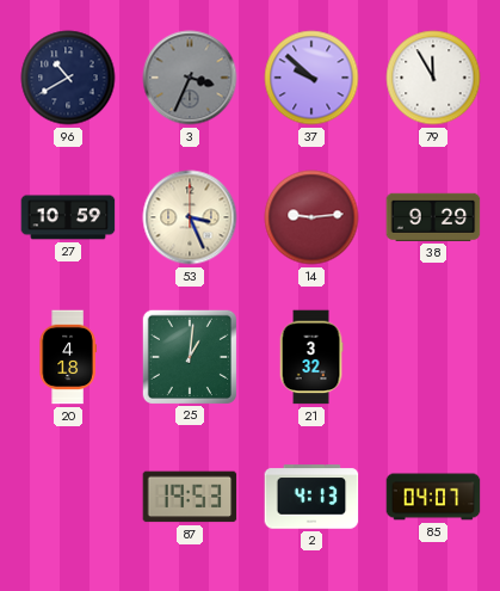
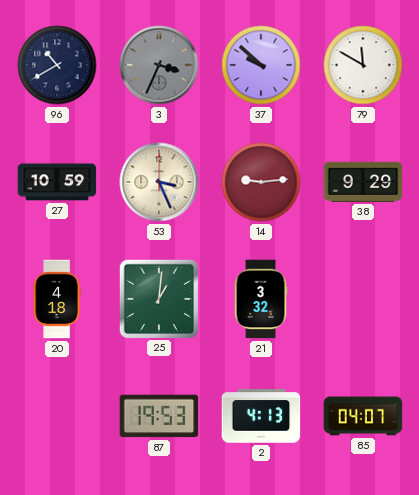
79: 11:55 -> 11:50
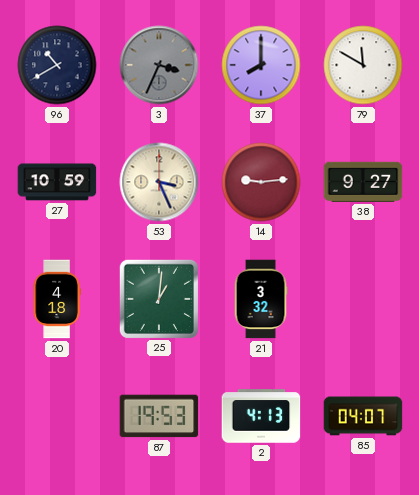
37: 9:52 -> 8:00
38: 9:29 -> 9:27
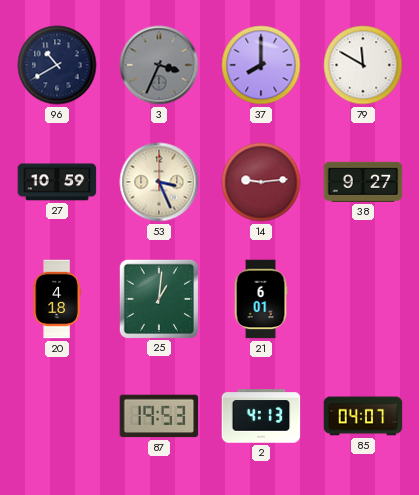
21: 3:32 -> 6:01
